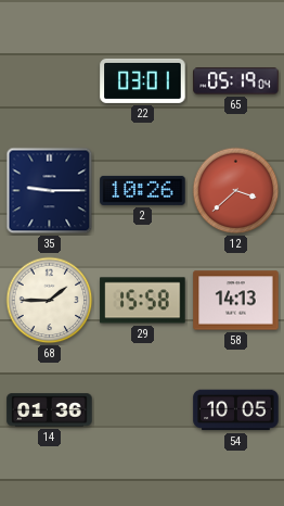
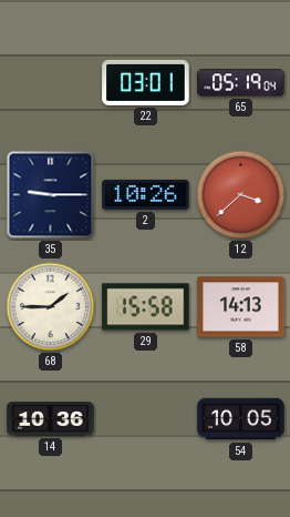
14: 01:36 -> 10:36
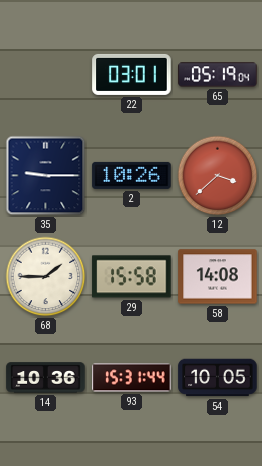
58: 14:13 -> 14:08
93: none -> 15:31
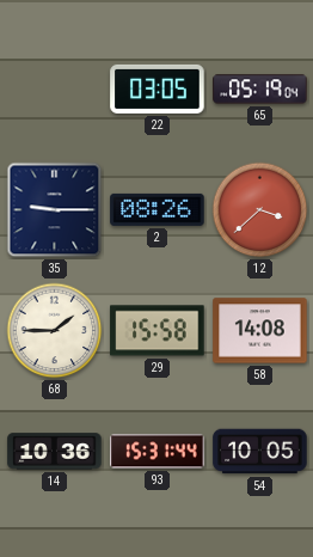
22: 03:01 -> 03:05
2: 10:26 -> 08:26
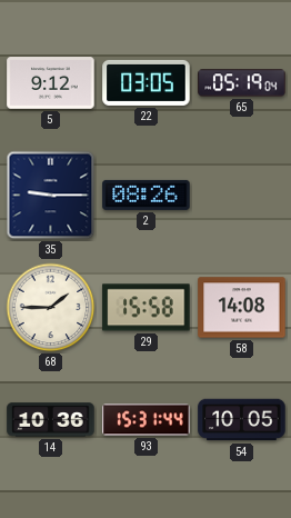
5: none -> 9:12
12: 3:38 -> none
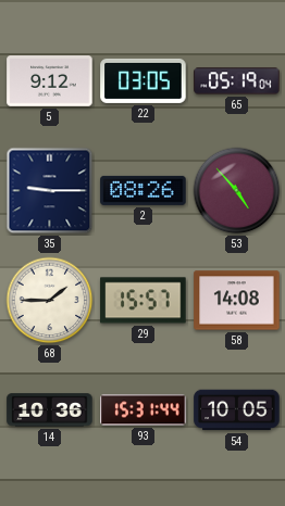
53: none -> 4:53
29: 15:58 -> 15:57
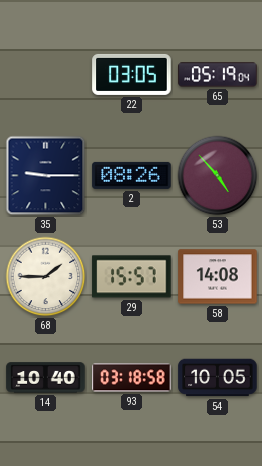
5: 9:12 -> none
14: 10:36 -> 10:40
93: 15:31 -> 03:18
